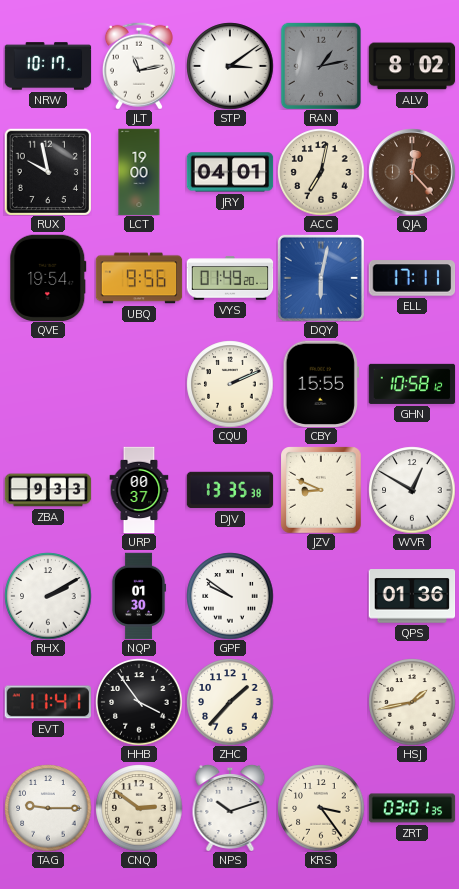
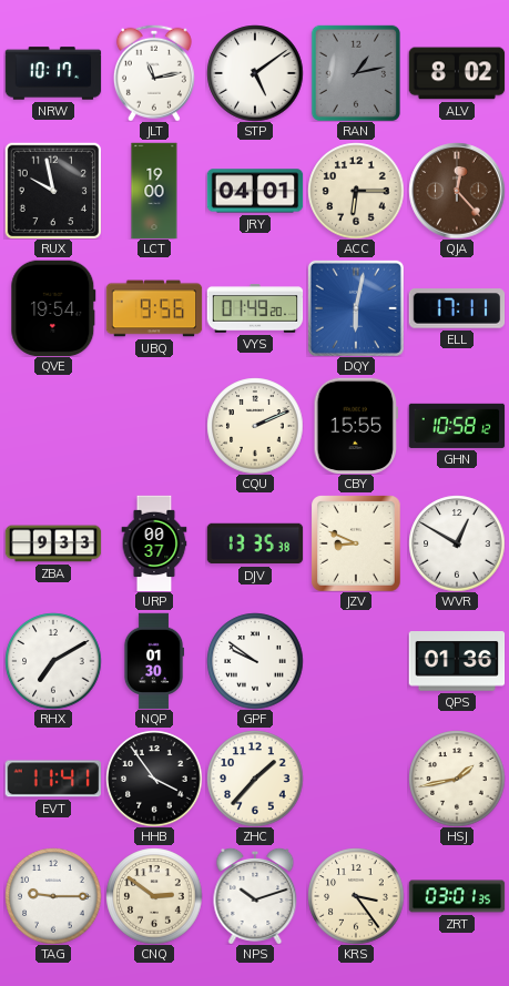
STP: 3:09 -> 5:09
ACC: 7:02 -> 6:15
RHX: 2:10 -> 7:10
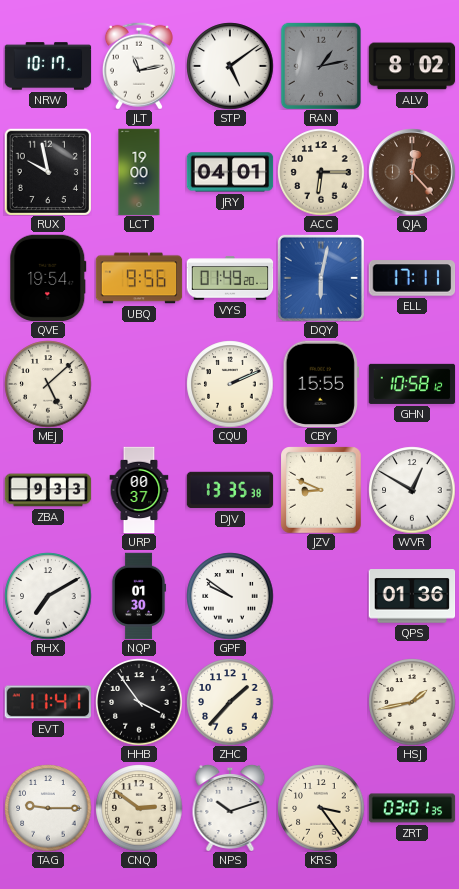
MEJ: none -> 5:08
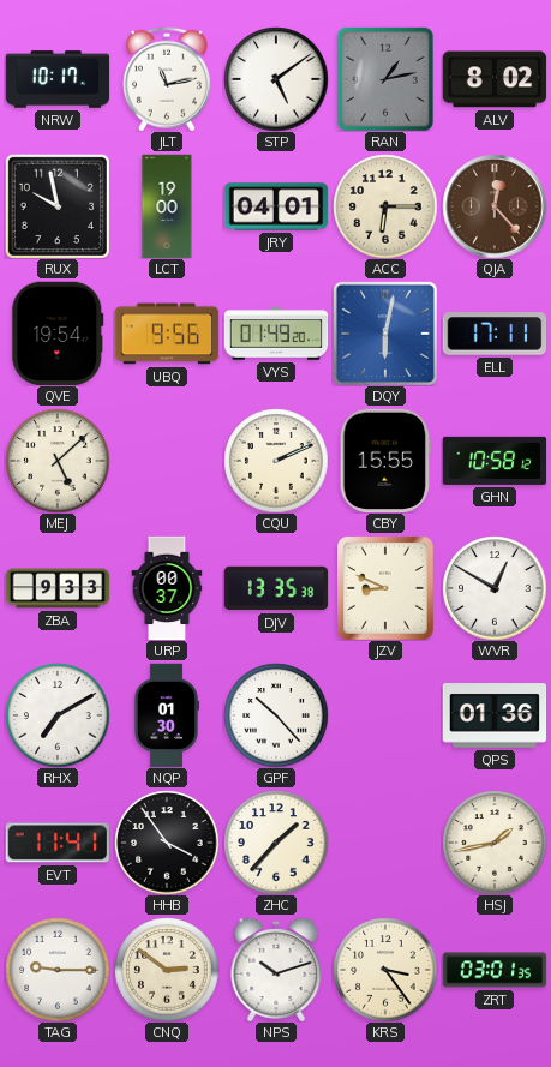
GPF: 9:51 -> 10:23
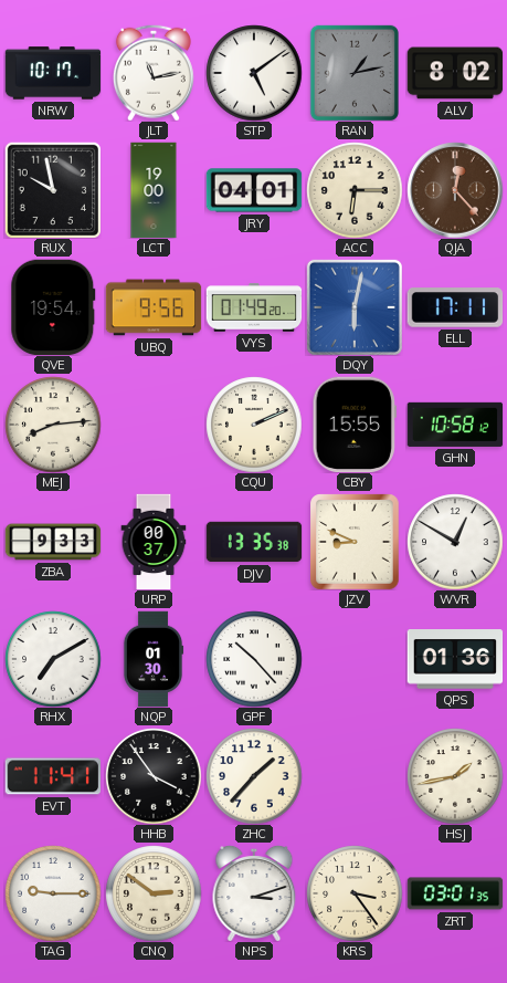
MEJ: 5:08 -> 8:14
NPS: 10:12 -> 3:12
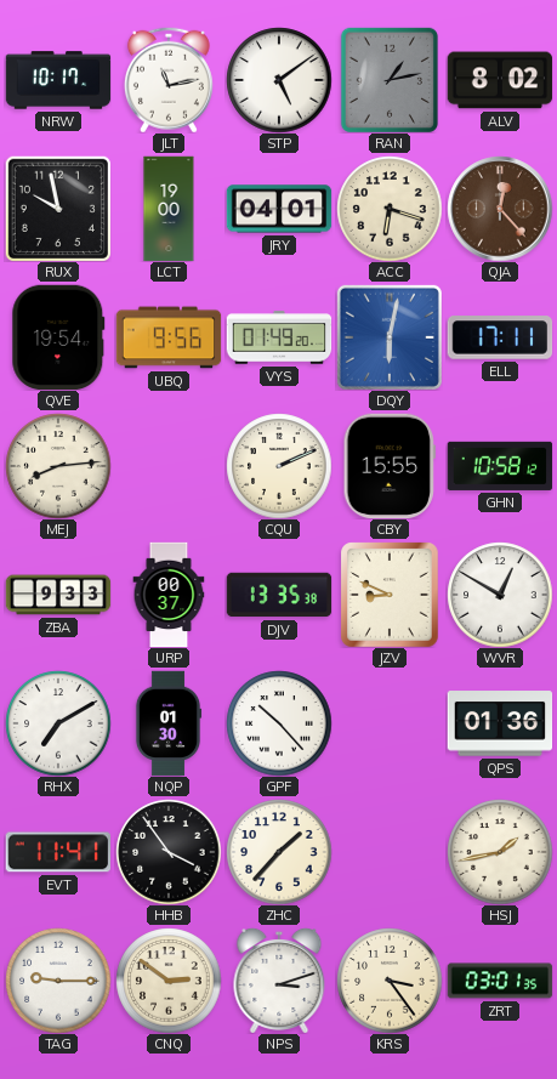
ACC: 6:15 -> 6:18
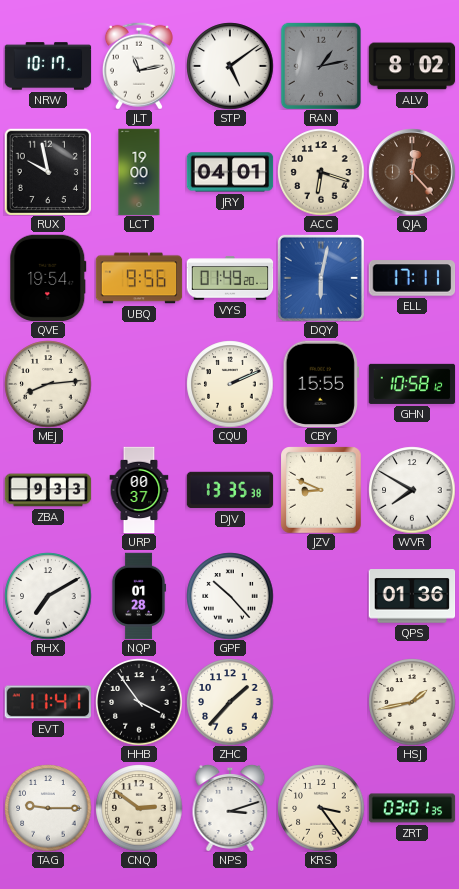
WVR: 12:50 -> 7:50
NQP: 01:30 -> 01:28
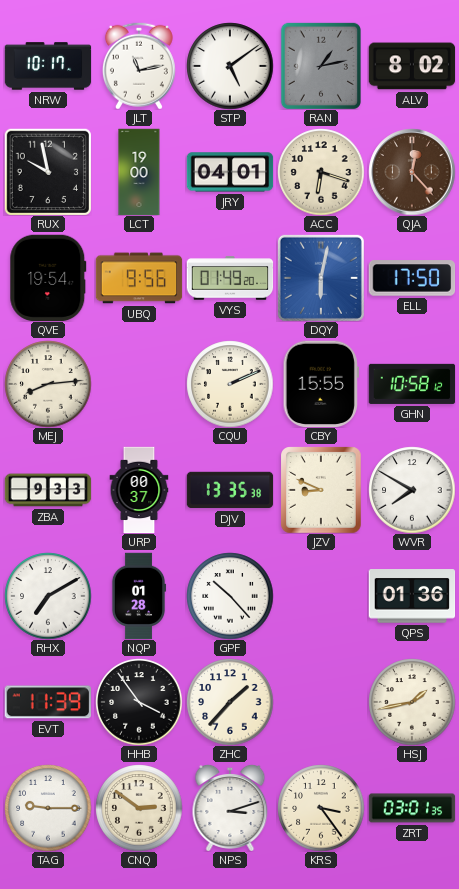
ELL: 17:11 -> 17:50
EVT: 11:41 -> 11:39
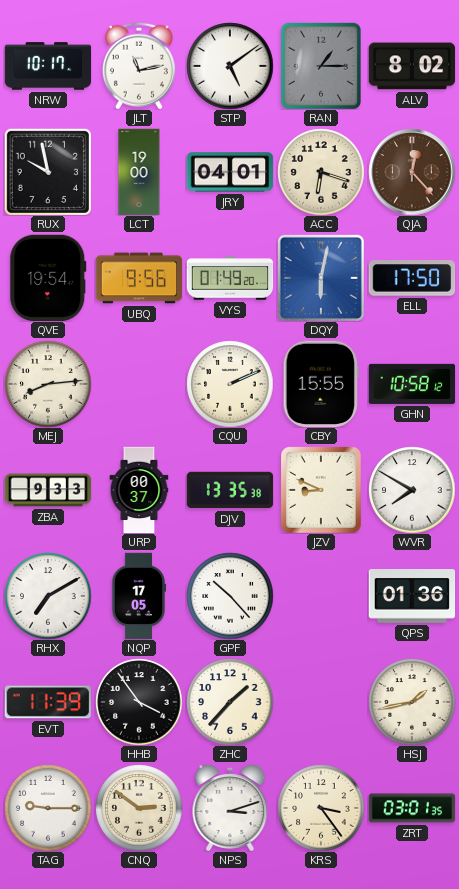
RAN: 1:13 -> 1:15
NQP: 01:28 -> 17:05
